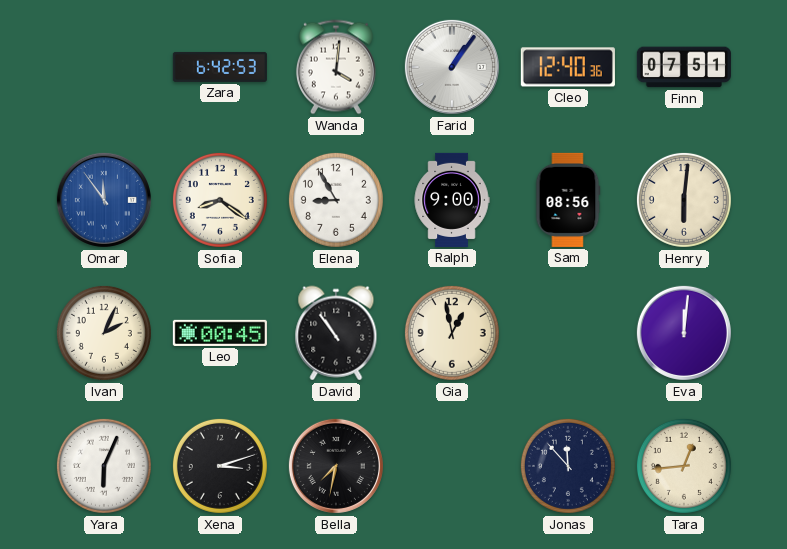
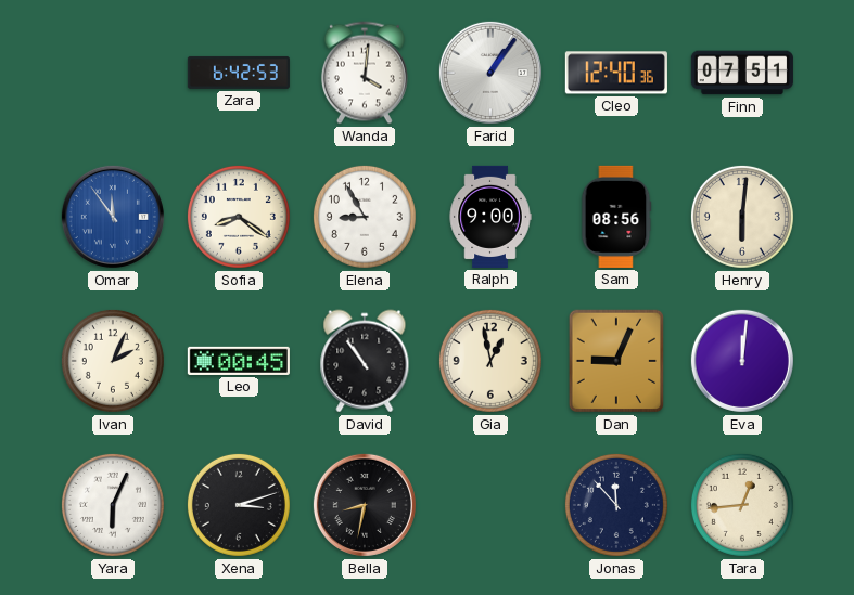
Dan: none -> 9:04
Bella: 7:32 -> 8:32
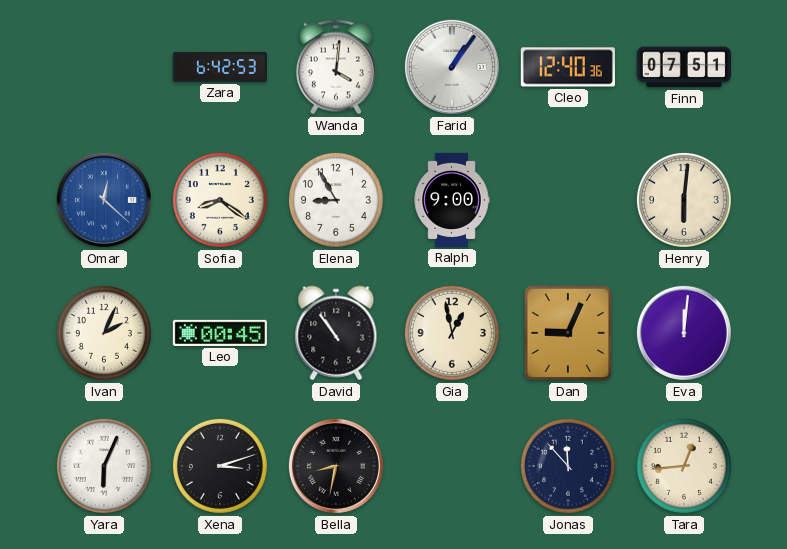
Omar: 11:54 -> 12:22
Sam: 08:56 -> none
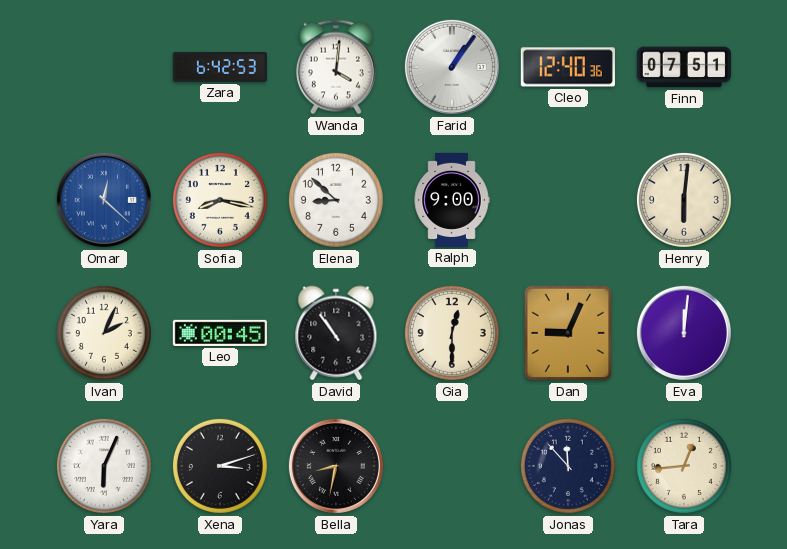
Sofia: 8:21 -> 8:17
Elena: 8:55 -> 8:52
Gia: 12:58 -> 12:30
